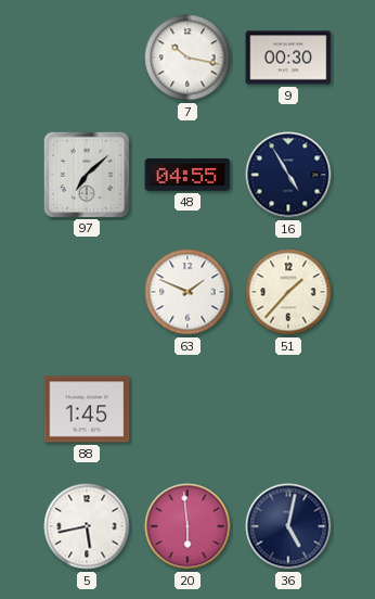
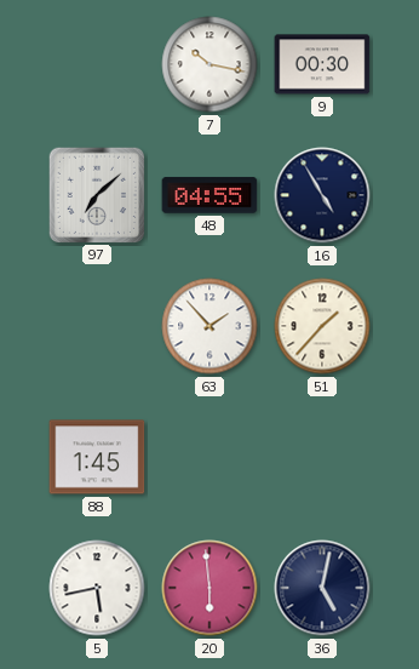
63: 1:49 -> 1:53
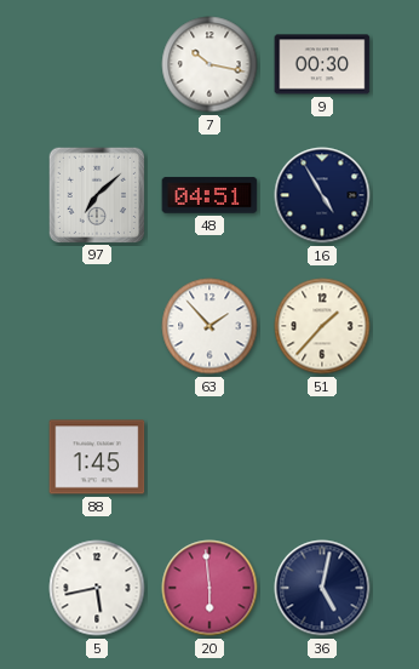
48: 04:55 -> 04:51
